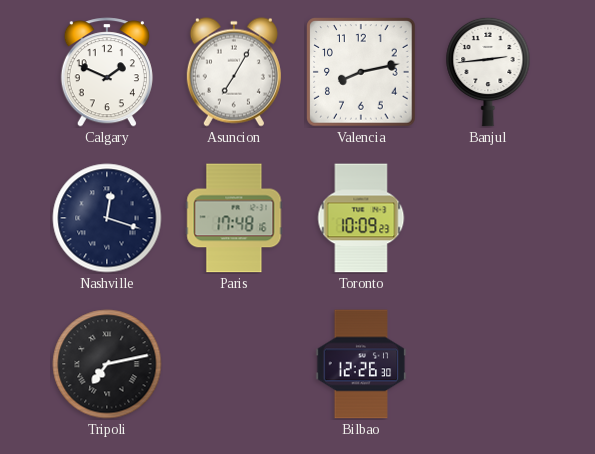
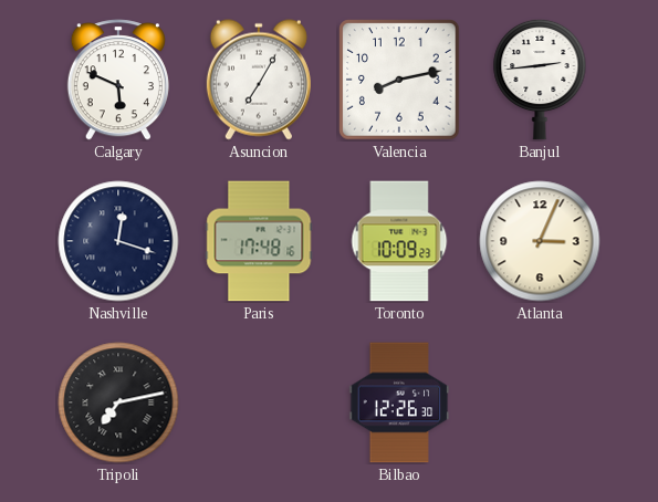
Calgary: 1:49 -> 5:49
Atlanta: none -> 3:04
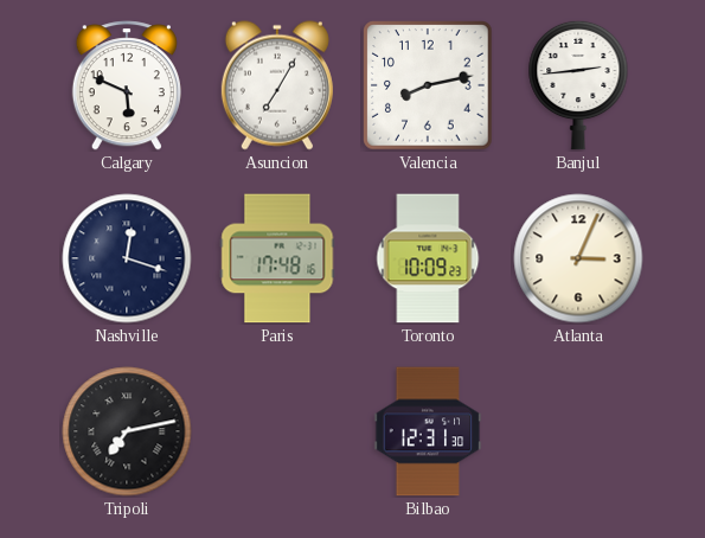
Bilbao: 12:26 -> 12:31
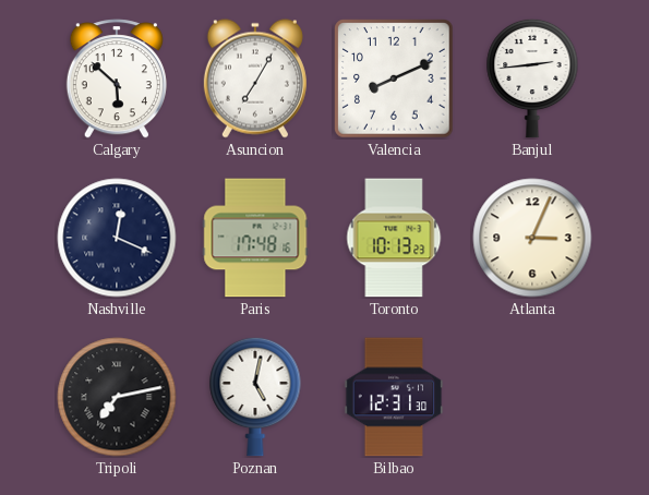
Calgary: 5:49 -> 5:52
Valencia: 8:13 -> 8:11
Nashville: 12:18 -> 12:19
Toronto: 10:09 -> 10:13
Poznan: none -> 5:02
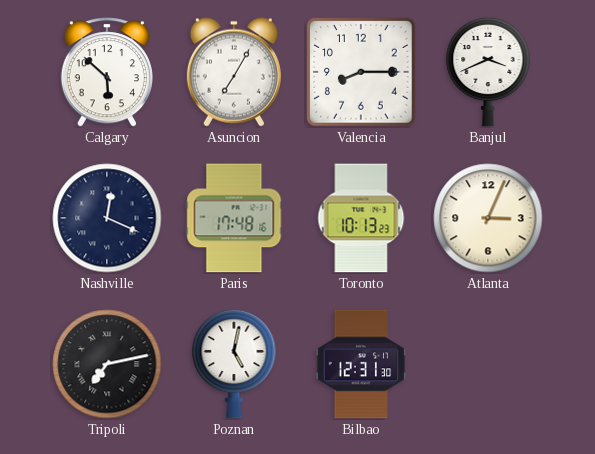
Valencia: 8:11 -> 8:15
Banjul: 2:44 -> 3:41
